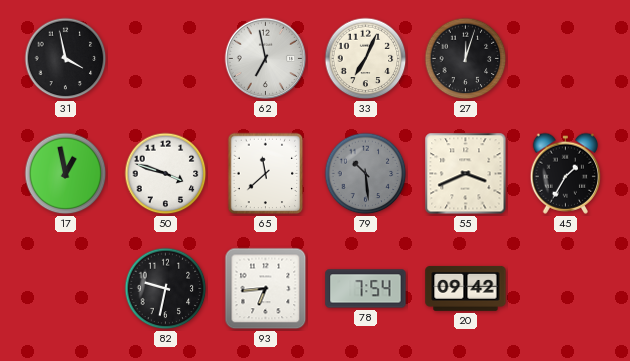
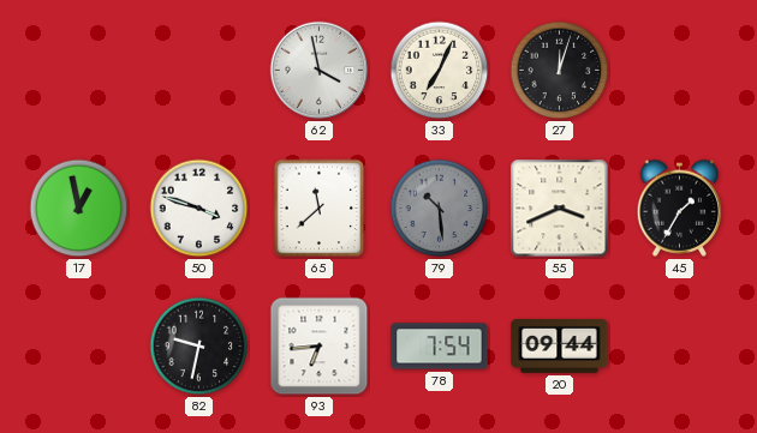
31: 3:58 -> none
62: 6:58 -> 3:58
20: 09:42 -> 09:44
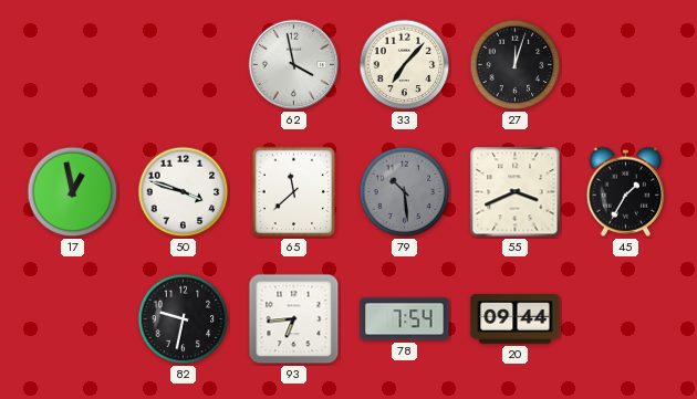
33: 7:04 -> 7:07
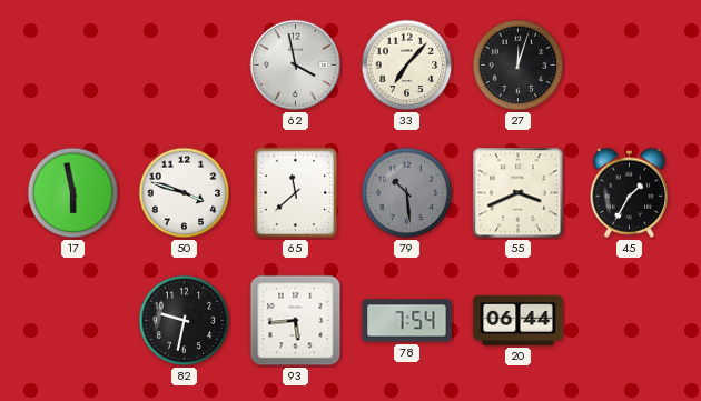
17: 12:58 -> 5:58
93: 6:44 -> 5:44
20: 09:44 -> 06:44
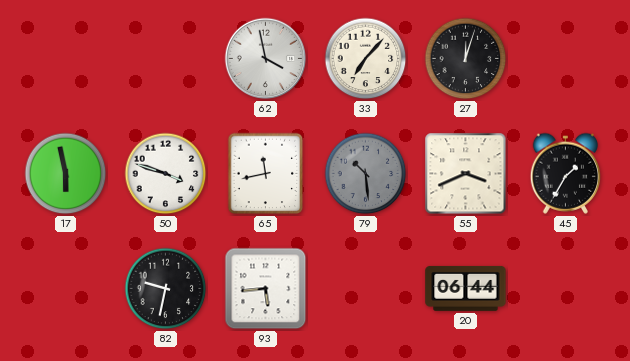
65: 11:38 -> 11:43
78: 7:54 -> none
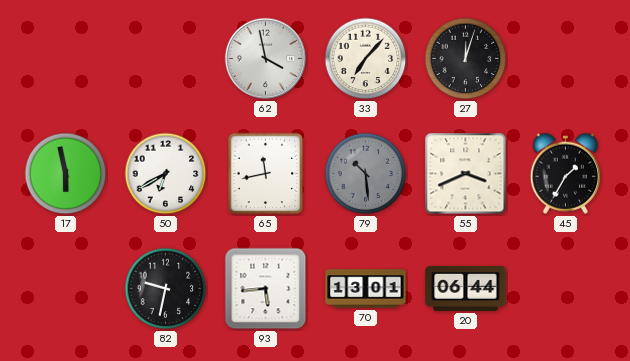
50: 3:48 -> 6:40
70: none -> 13:01
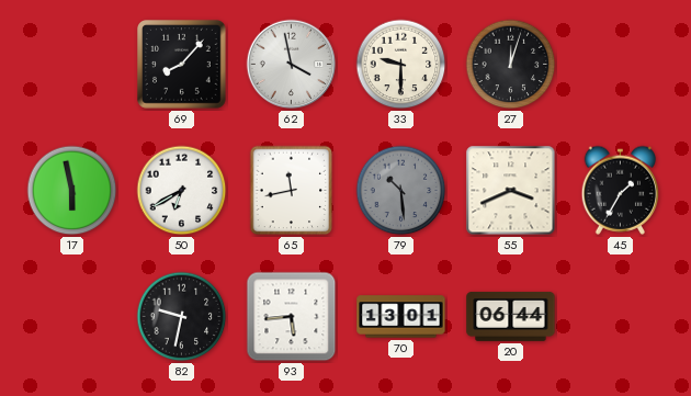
69: none -> 8:07
33: 7:07 -> 9:30
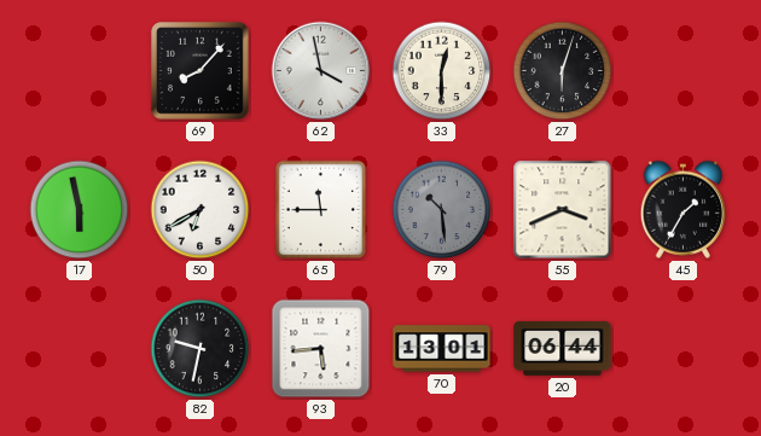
33: 9:30 -> 12:30
27: 12:03 -> 6:03
65: 11:43 -> 11:45
